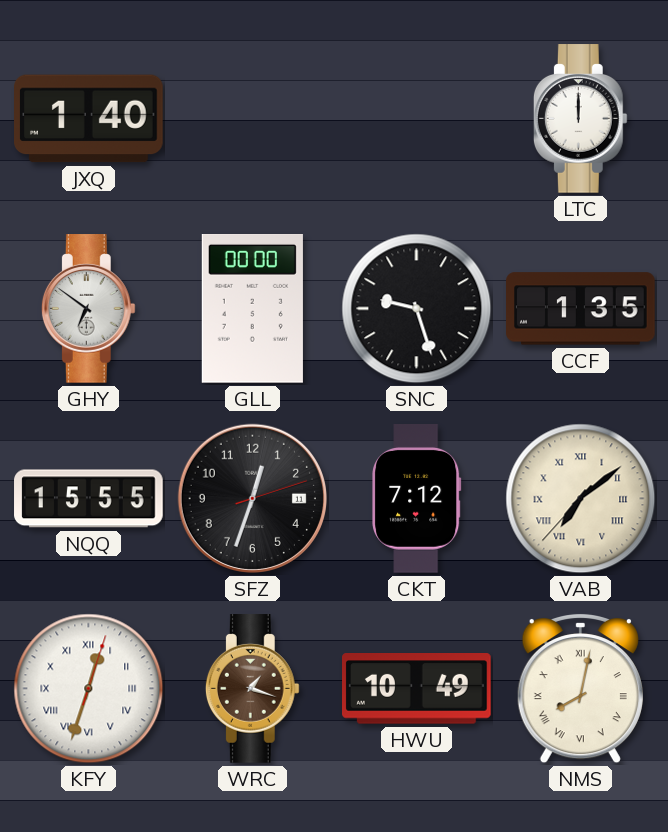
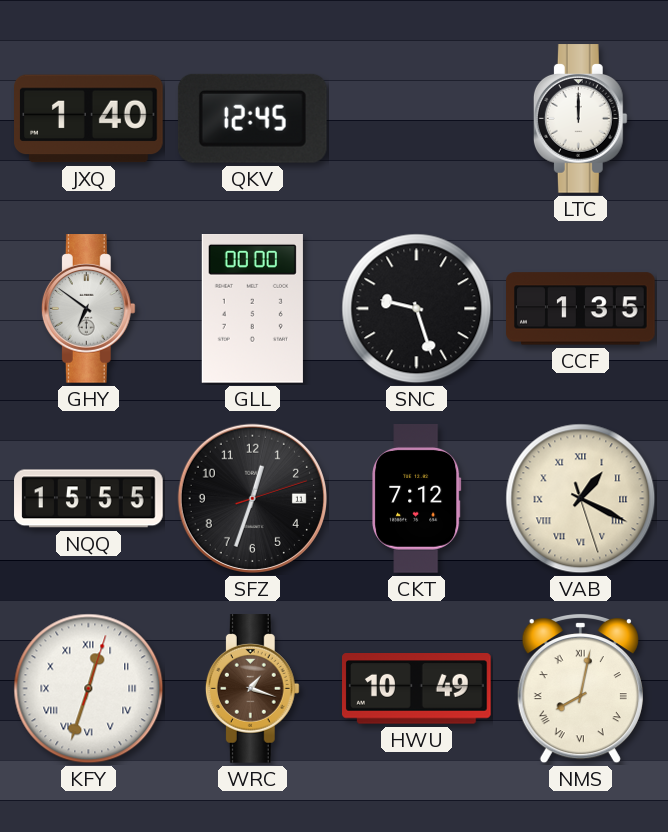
QKV: none -> 12:45
VAB: 7:08 -> 1:19
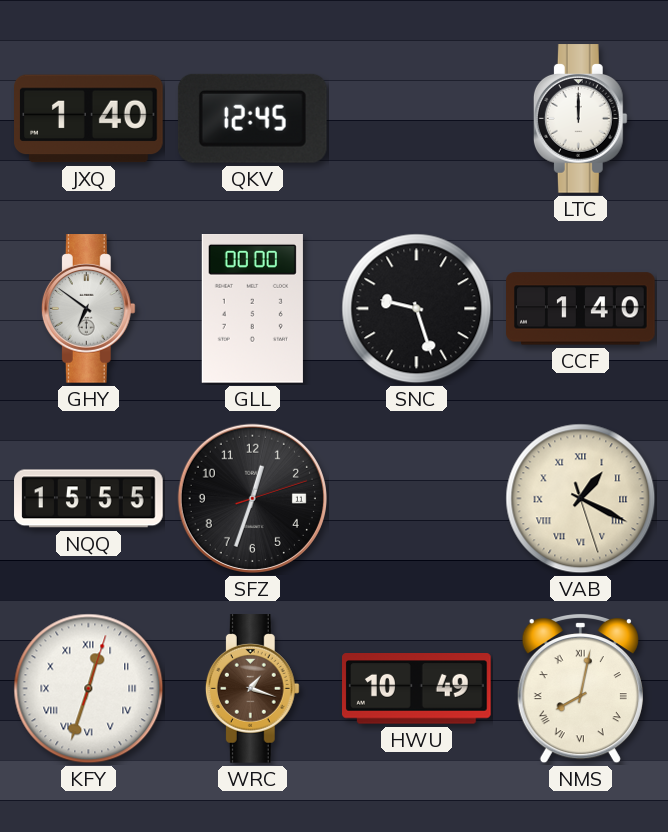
CCF: 1:35 -> 1:40
CKT: 7:12 -> none
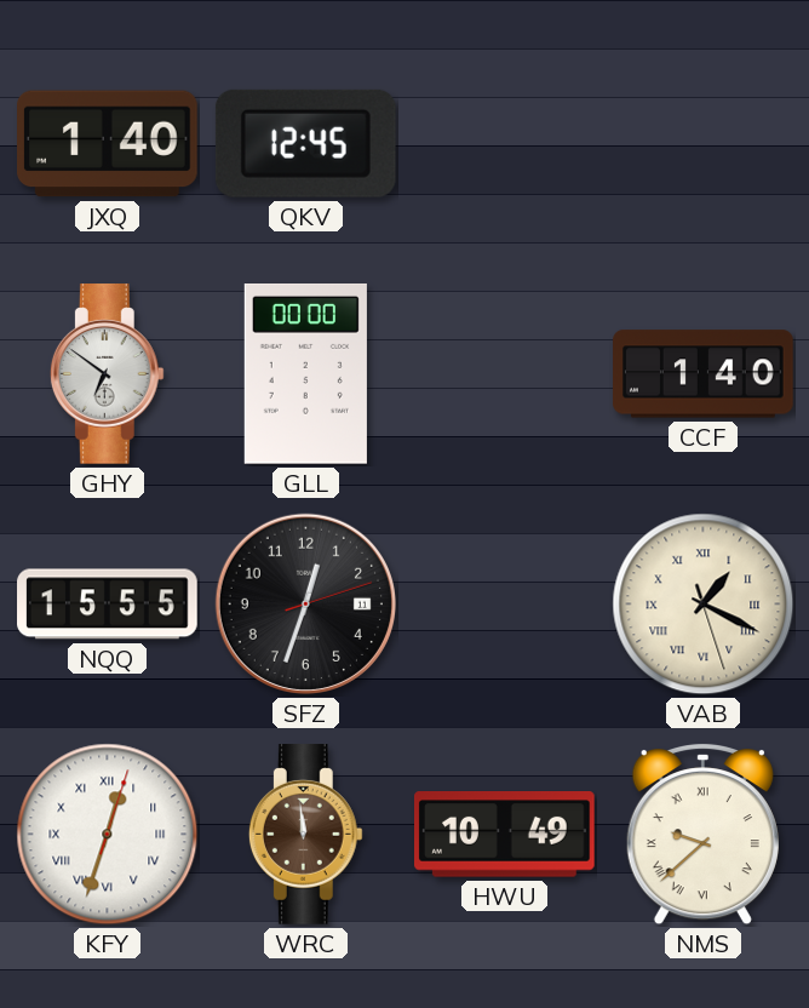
LTC: 12:00 -> none
SNC: 9:27 -> none
WRC: 1:18 -> 11:59
NMS: 8:02 -> 9:38
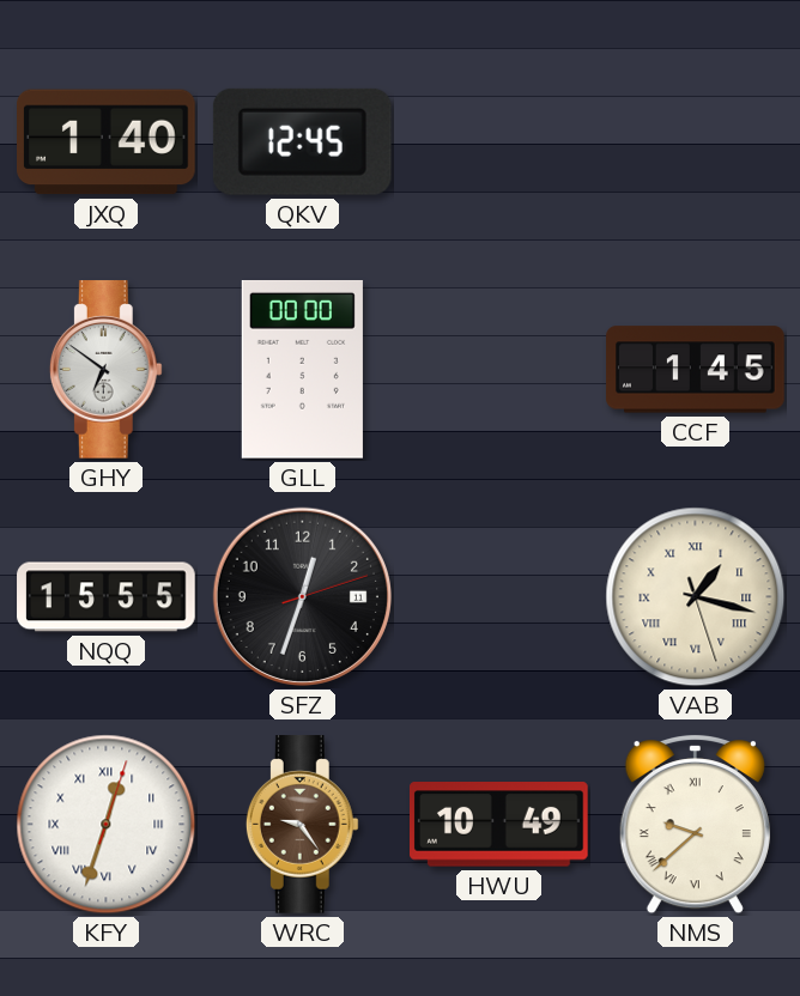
CCF: 1:40 -> 1:45
VAB: 1:19 -> 1:17
WRC: 11:59 -> 9:24
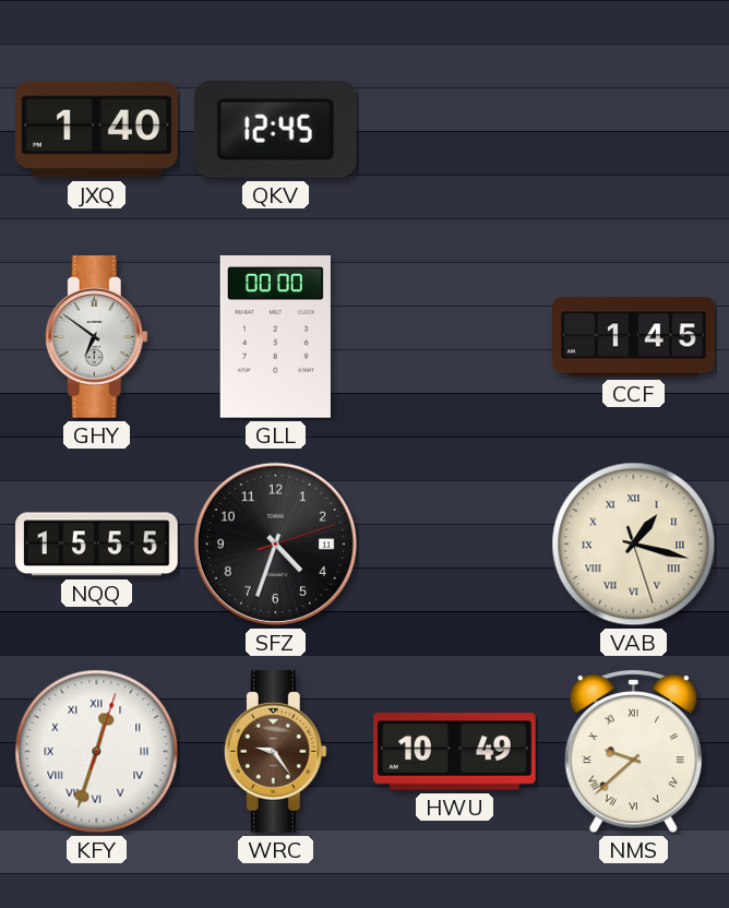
SFZ: 12:33 -> 4:33
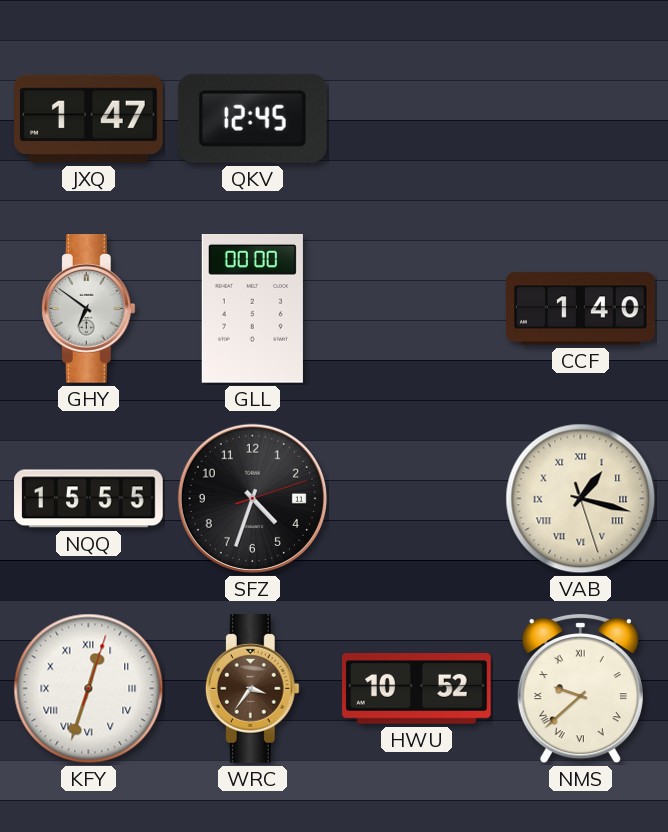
JXQ: 1:40 -> 1:47
CCF: 1:45 -> 1:40
WRC: 9:24 -> 3:36
HWU: 10:49 -> 10:52
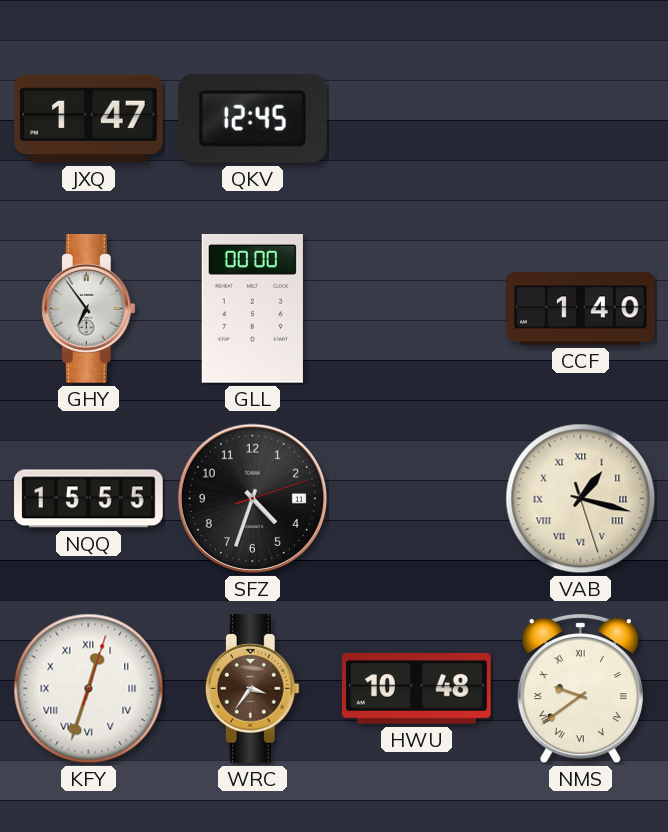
GHY: 6:51 -> 6:54
HWU: 10:52 -> 10:48
NMS: 9:38 -> 9:39
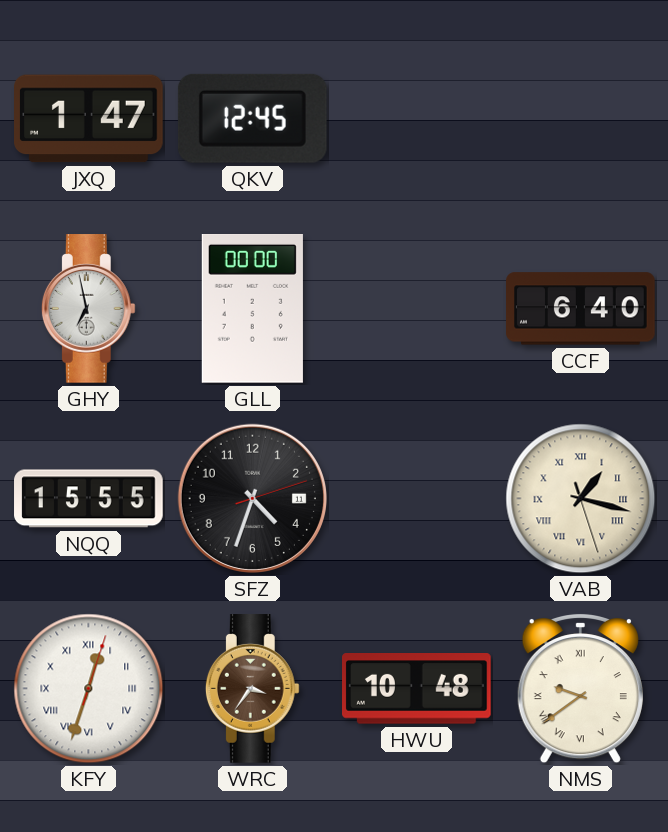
GHY: 6:54 -> 6:58
CCF: 1:40 -> 6:40
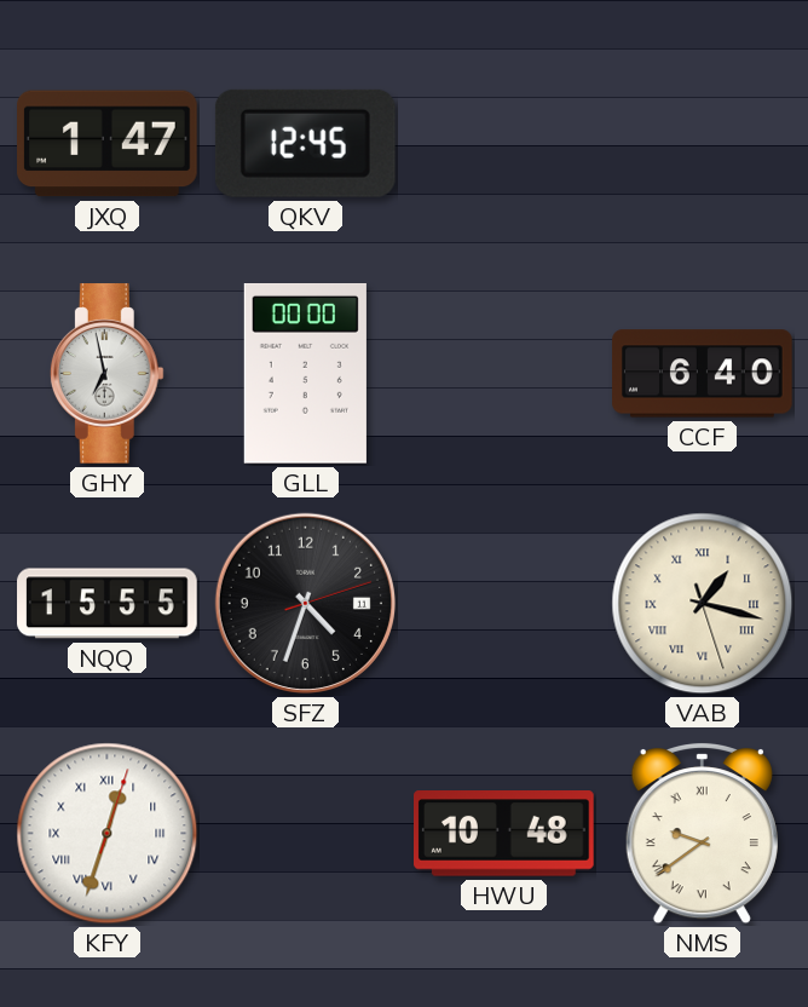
WRC: 3:36 -> none
